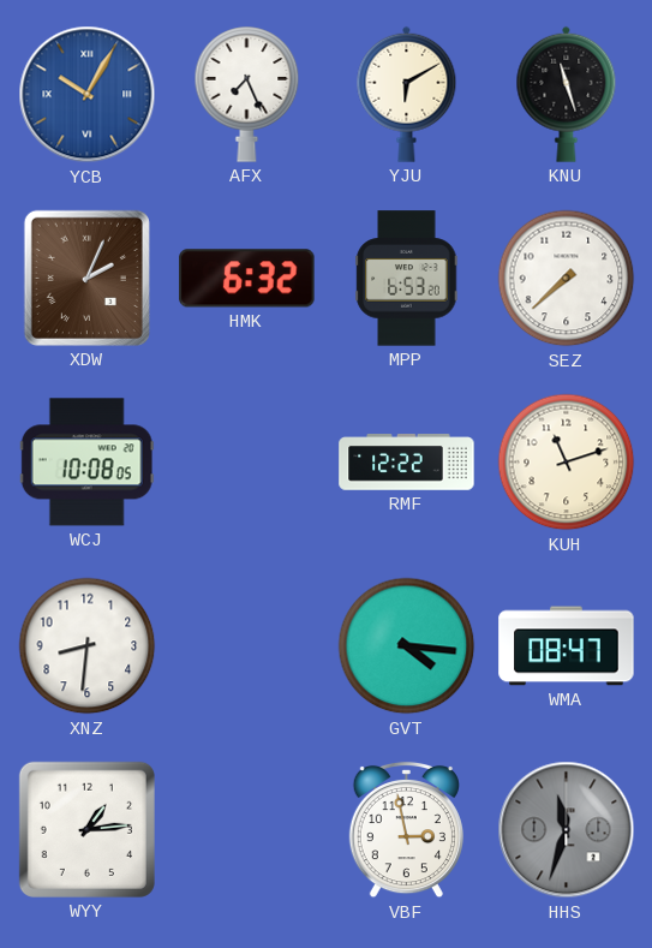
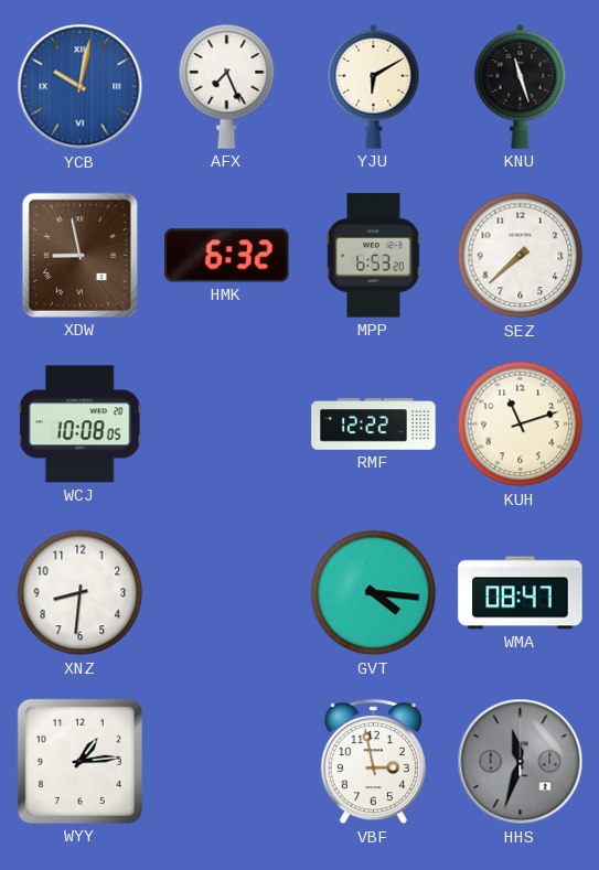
YCB: 10:05 -> 10:02
XDW: 2:04 -> 8:58
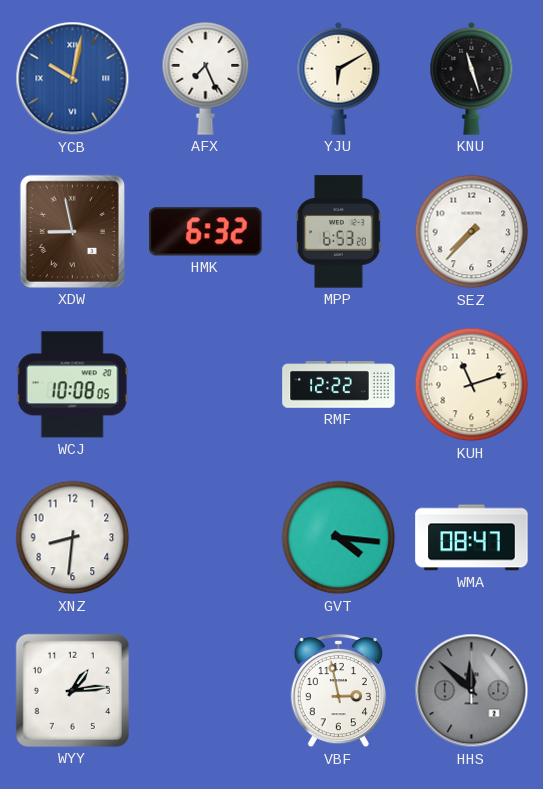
SEZ: 7:38 -> 7:37
HHS: 11:33 -> 11:52
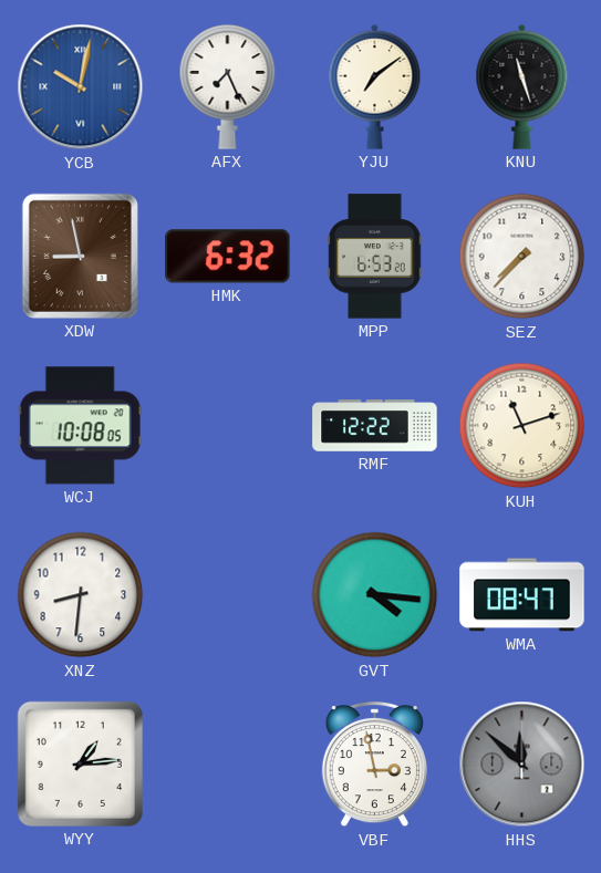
YJU: 6:10 -> 7:09
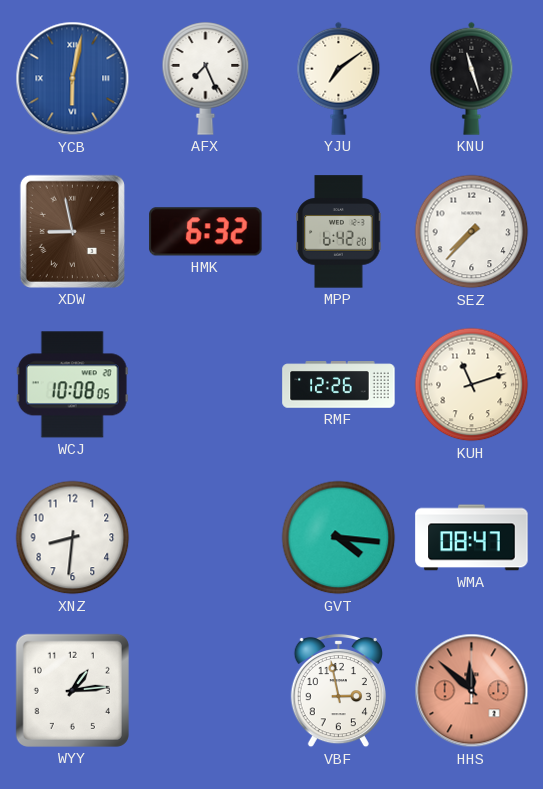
YCB: 10:02 -> 6:02
MPP: 6:53 -> 6:42
RMF: 12:22 -> 12:26
HHS dial: grey -> salmon
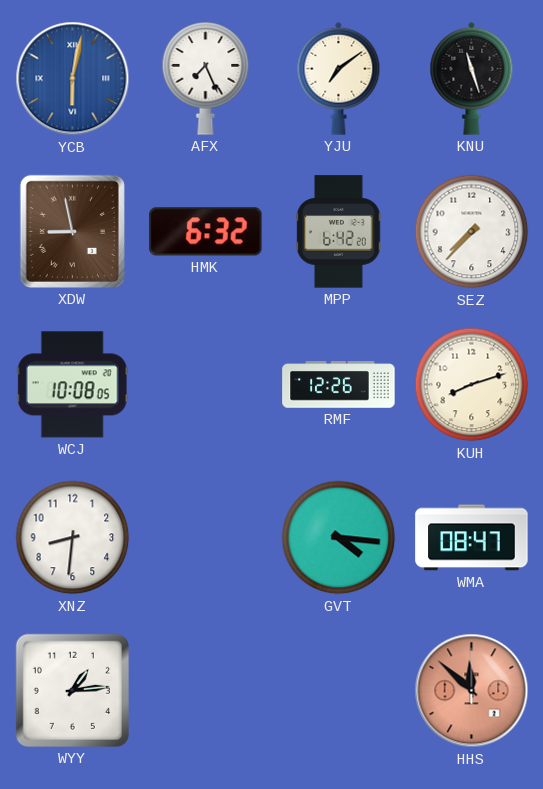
KUH: 11:12 -> 8:12
VBF: 2:58 -> none
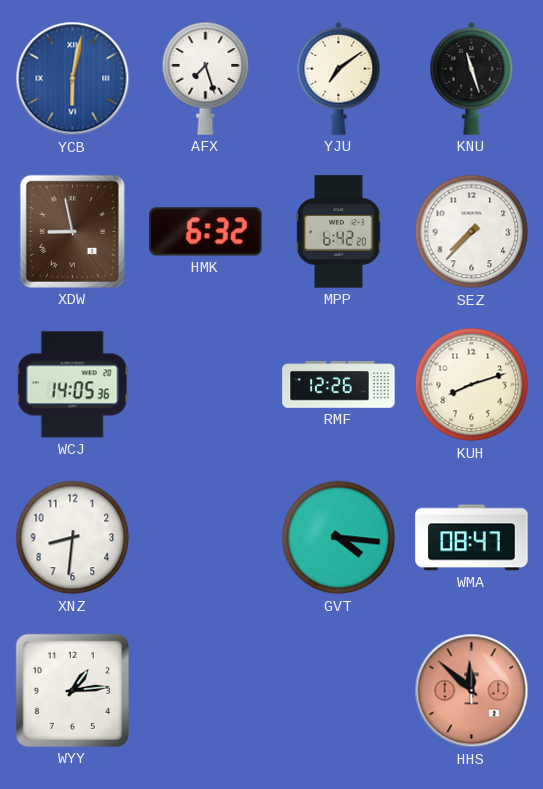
AFX: 7:26 -> 7:27
WCJ: 10:08 -> 14:05
